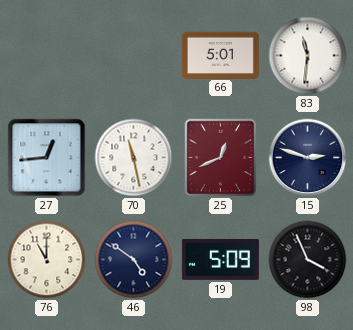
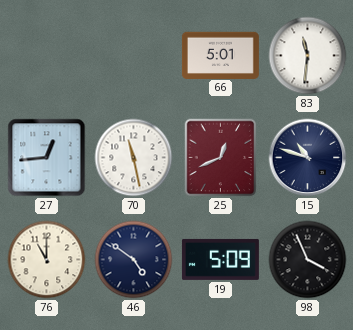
15: 2:48 -> 10:48
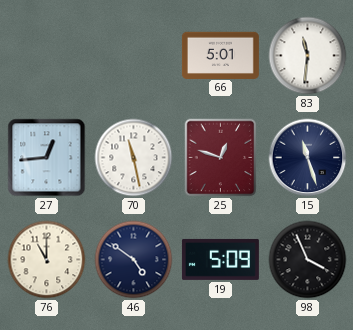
25: 12:41 -> 12:48
15: 10:48 -> 11:27
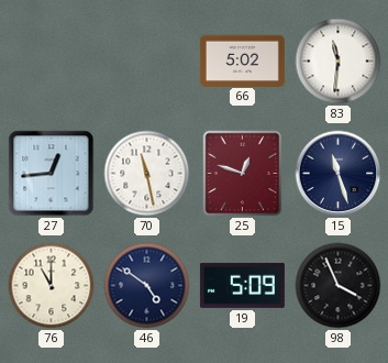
66: 5:01 -> 5:02
